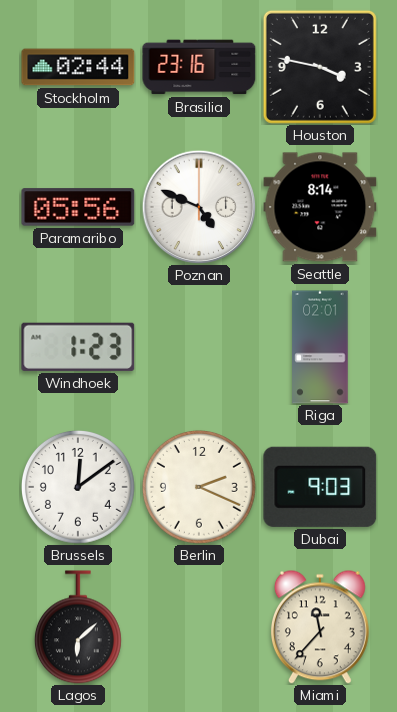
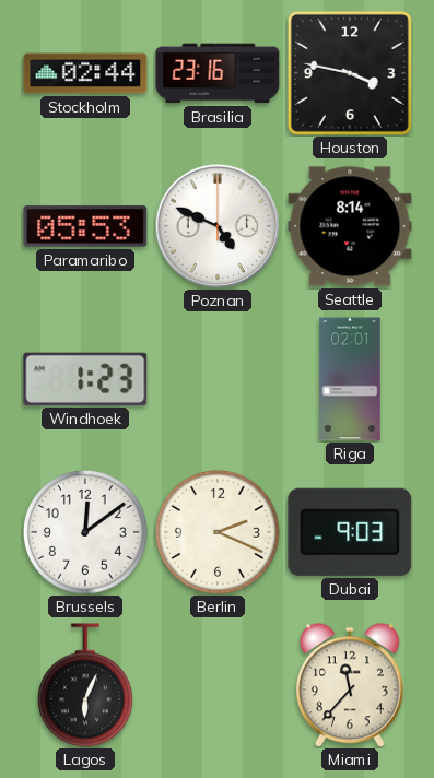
Paramaribo: 05:56 -> 05:53
Lagos: 6:08 -> 6:04
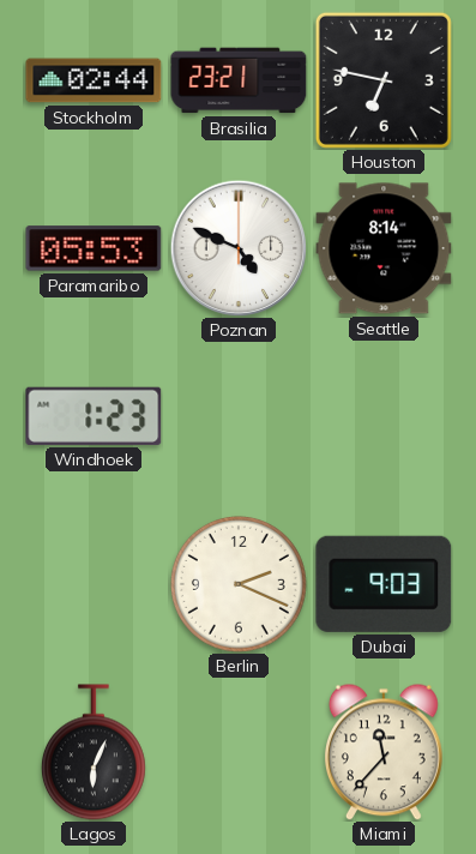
Brasilia: 23:16 -> 23:21
Houston: 3:47 -> 6:47
Riga: 02:01 -> none
Brussels: 12:09 -> none
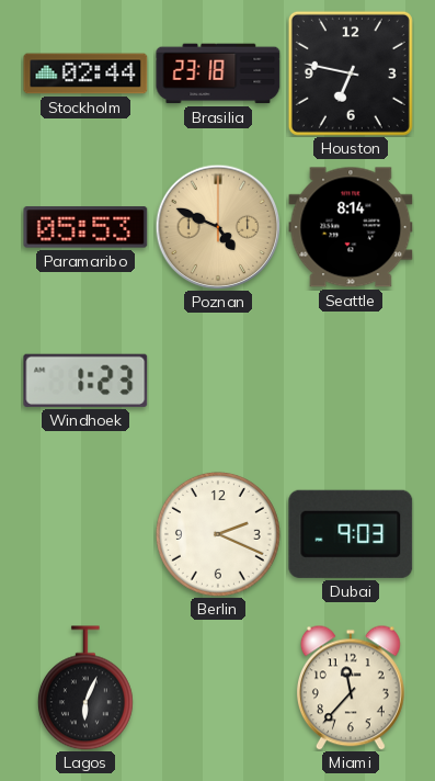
Brasilia: 23:21 -> 23:18
Poznan dial: white -> champagne
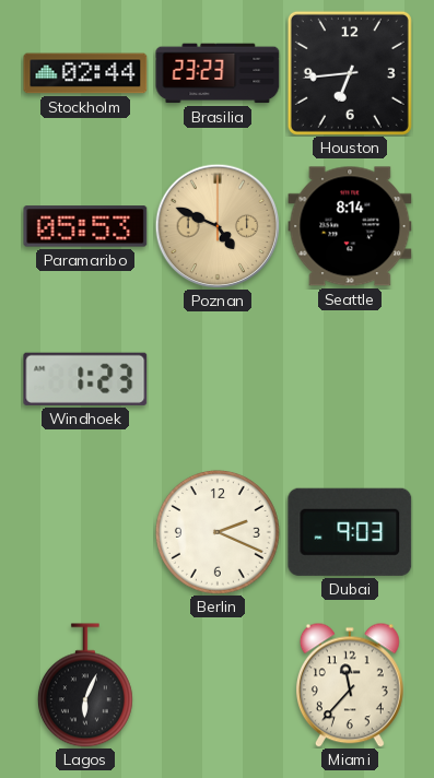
Brasilia: 23:18 -> 23:23
Houston: 6:47 -> 6:44
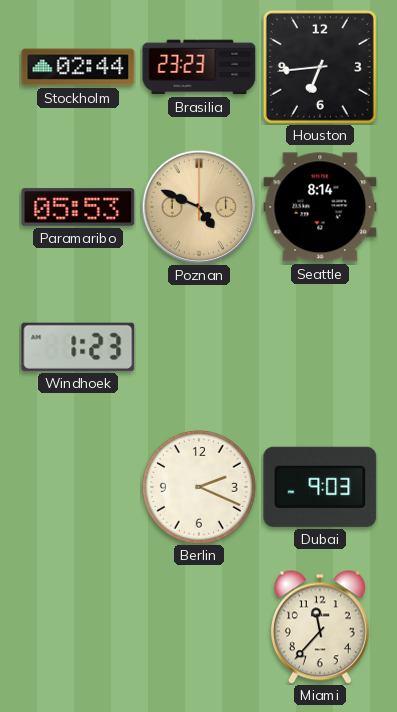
Lagos: 6:04 -> none
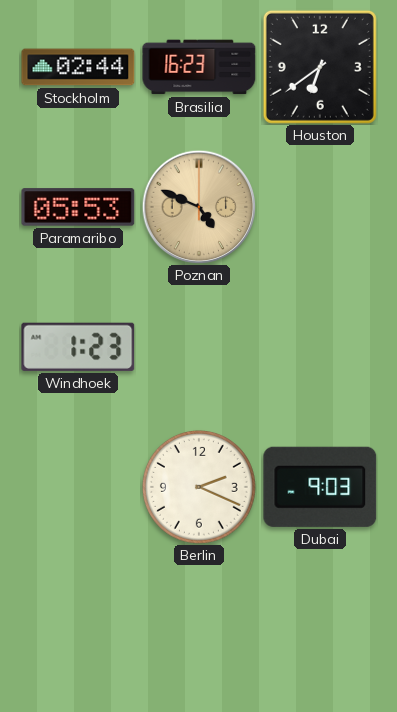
Brasilia: 23:23 -> 16:23
Houston: 6:44 -> 6:39
Seattle: 8:14 -> none
Miami: 11:37 -> none
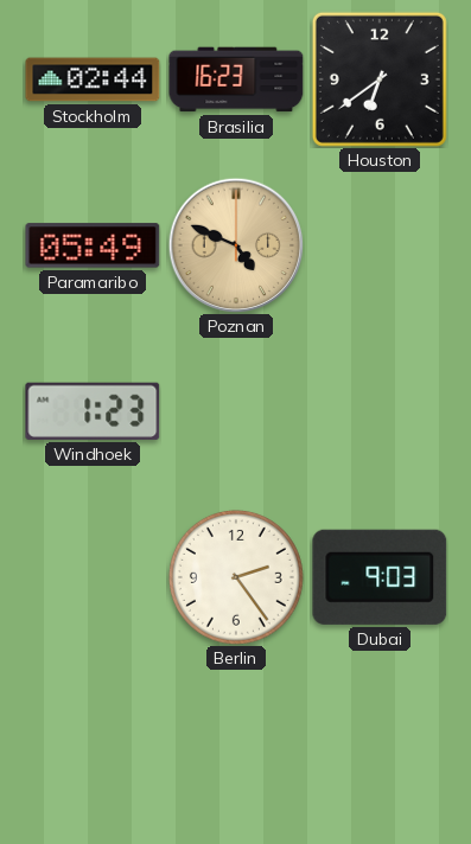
Paramaribo: 05:53 -> 05:49
Berlin: 2:19 -> 2:24
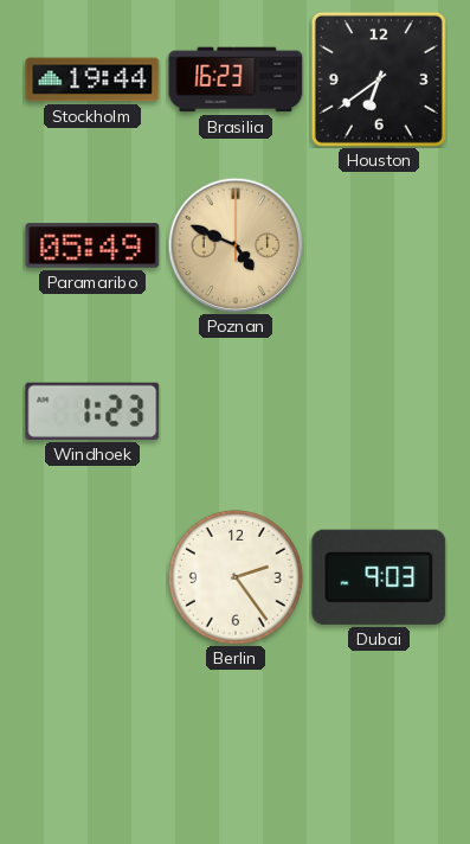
Stockholm: 02:44 -> 19:44
